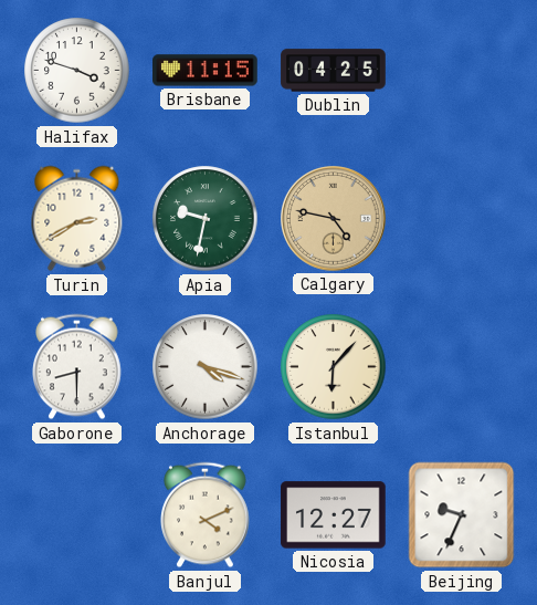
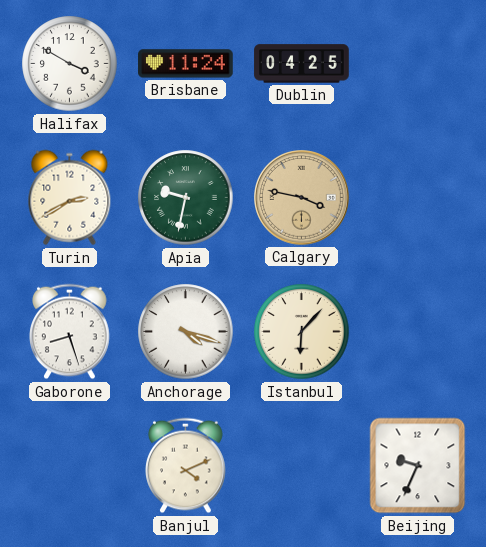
Halifax: 3:48 -> 3:50
Brisbane: 11:15 -> 11:24
Calgary: 4:47 -> 3:47
Gaborone: 8:30 -> 8:27
Nicosia: 12:27 -> none
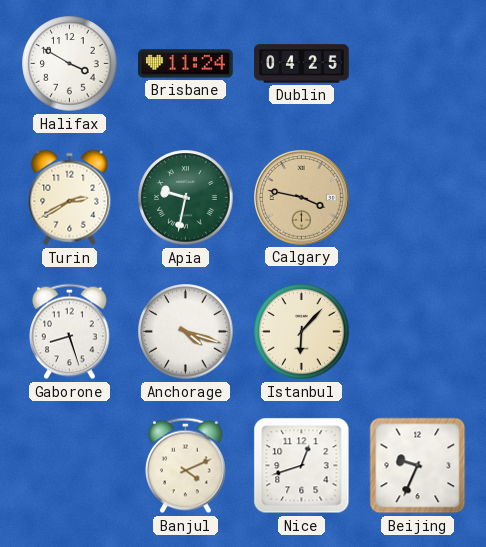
Nice: none -> 12:42
